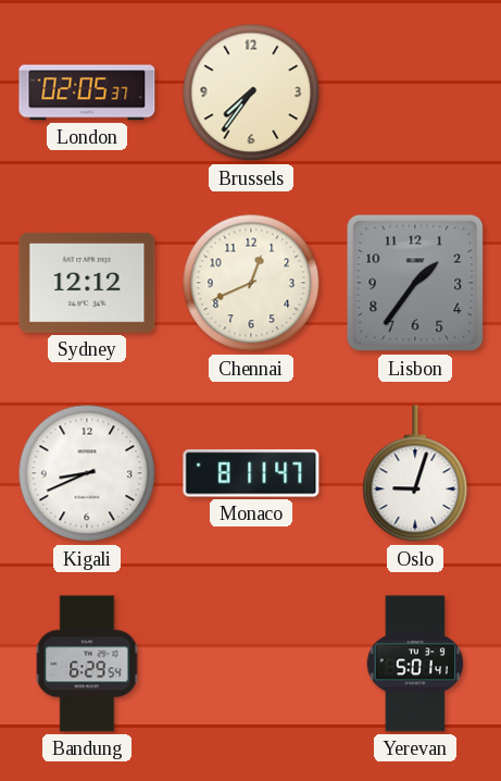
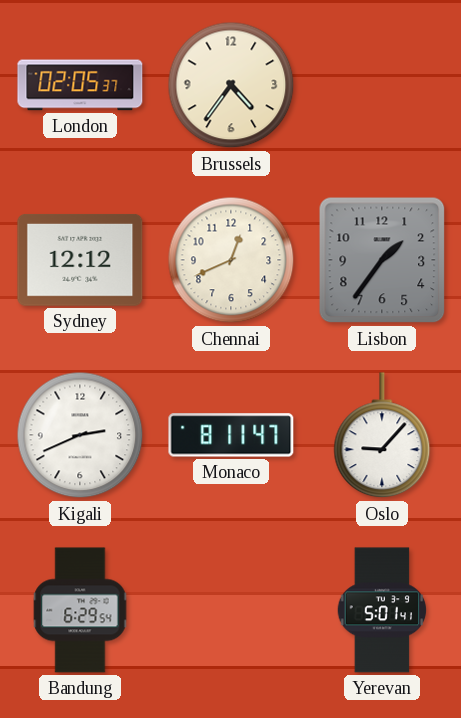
Brussels: 7:36 -> 4:36
Kigali: 8:41 -> 2:41
Oslo: 9:03 -> 9:07
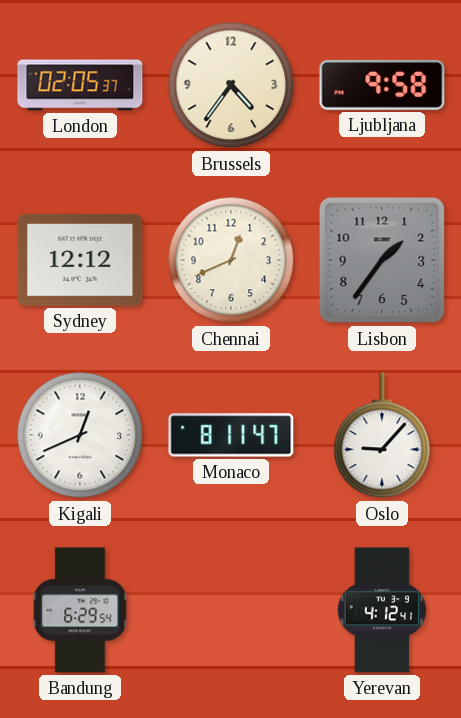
Ljubljana: none -> 9:58
Kigali: 2:41 -> 12:41
Yerevan: 5:01 -> 4:12
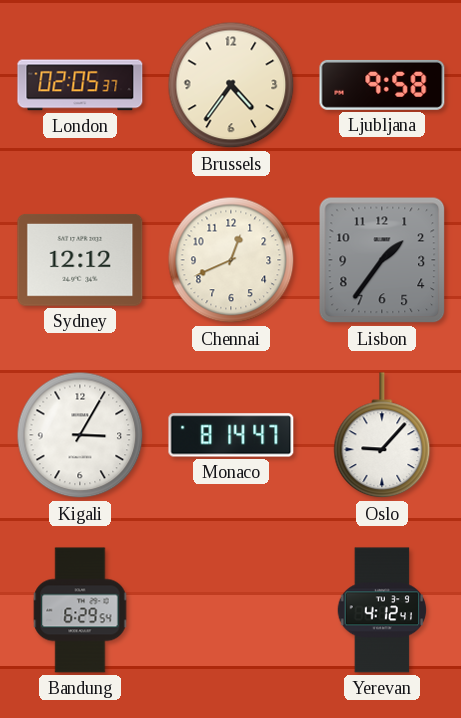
Kigali: 12:41 -> 3:05
Monaco: 8:11 -> 8:14
